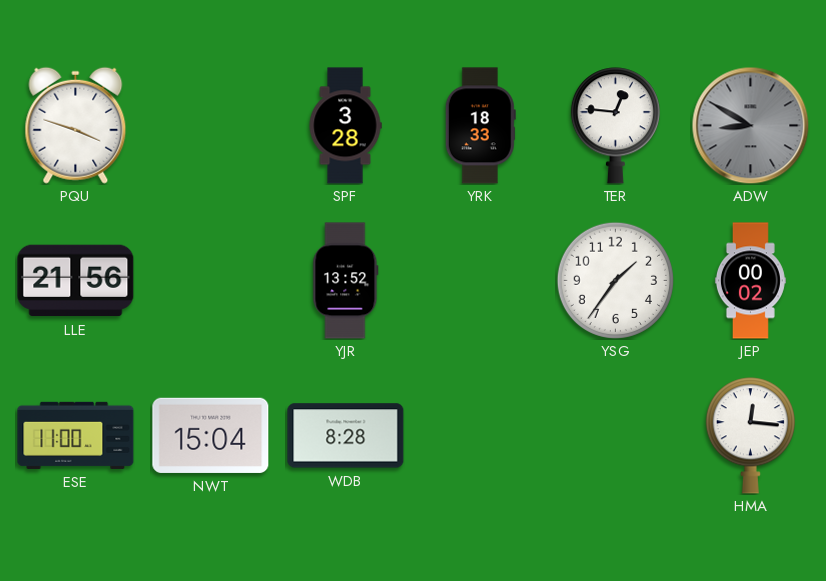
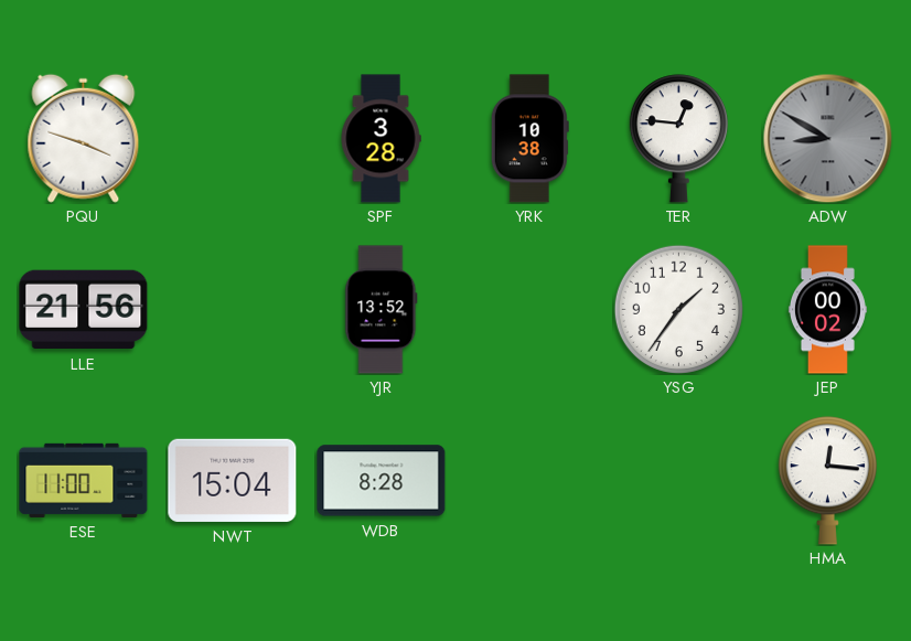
YRK: 18:33 -> 10:38
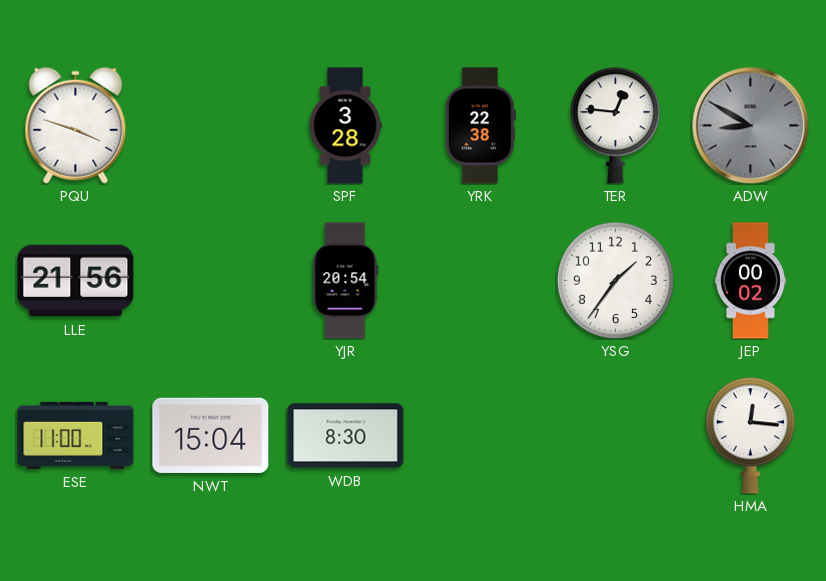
YRK: 10:38 -> 22:38
YJR: 13:52 -> 20:54
WDB: 8:28 -> 8:30
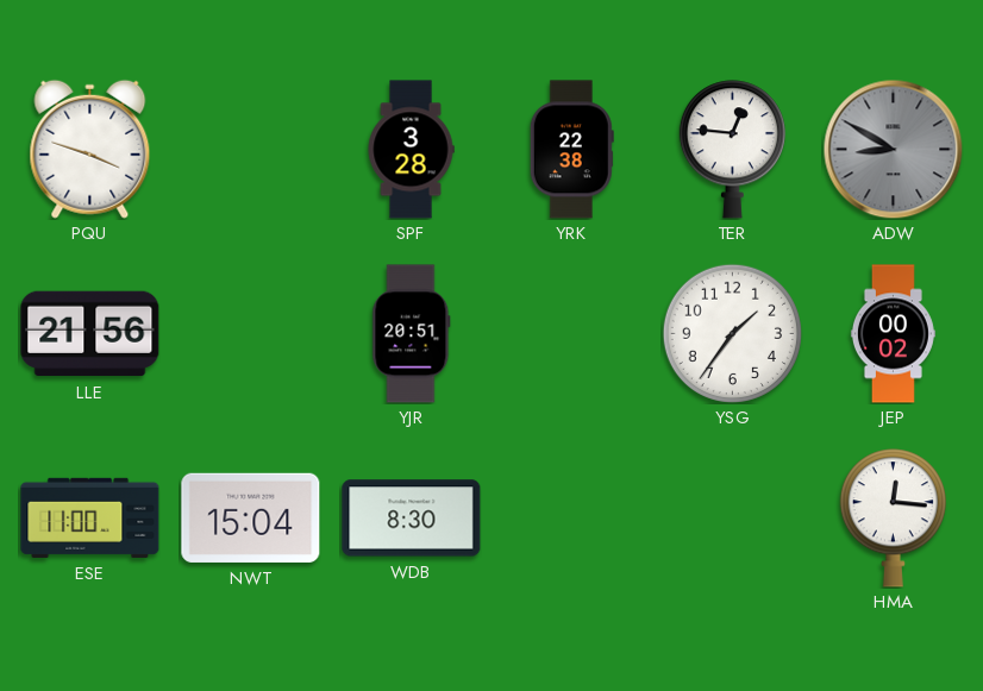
YJR: 20:54 -> 20:51
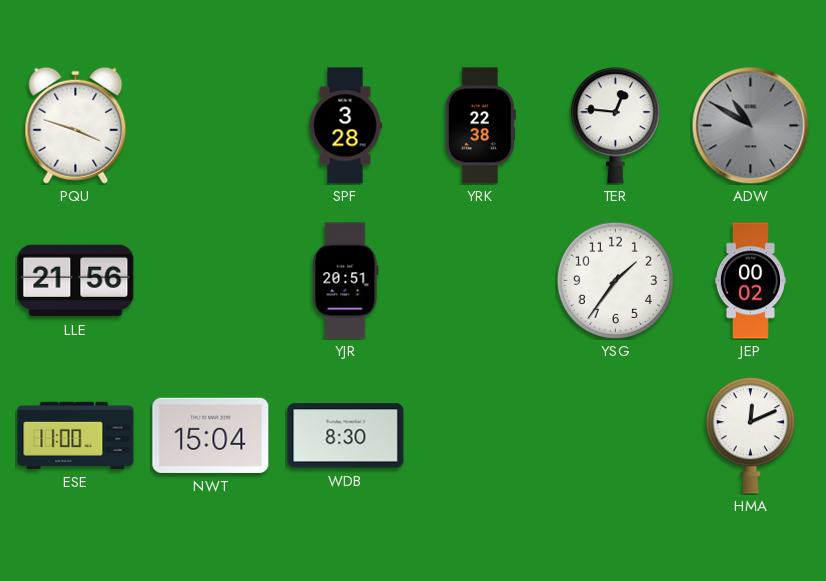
ADW: 8:50 -> 10:50
HMA: 12:16 -> 12:11
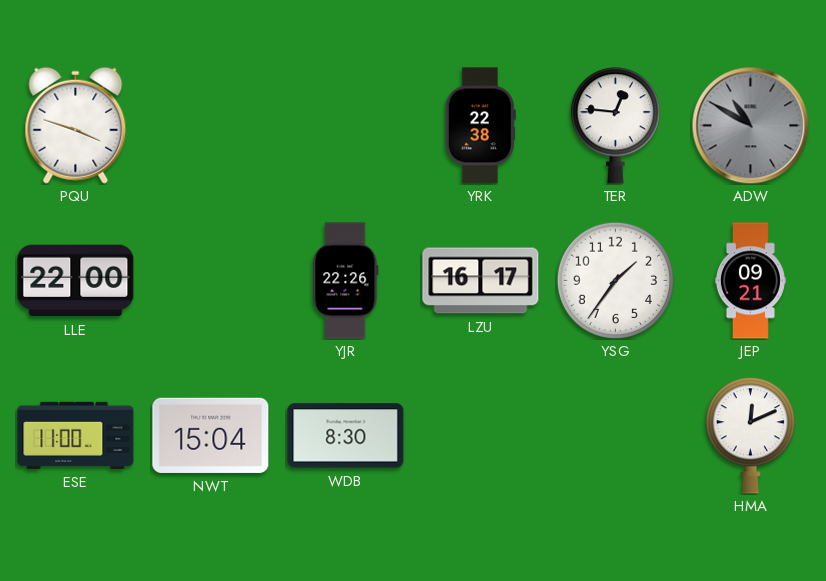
SPF: 3:28 -> none
LLE: 21:56 -> 22:00
YJR: 20:51 -> 22:26
LZU: none -> 16:17
JEP: 00:02 -> 09:21
